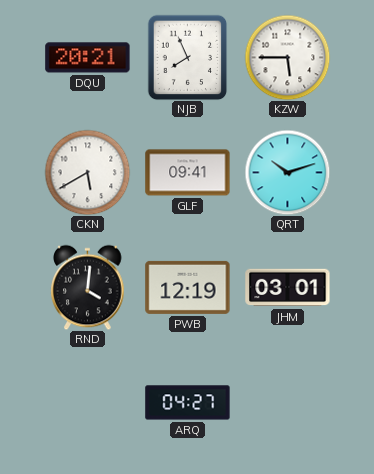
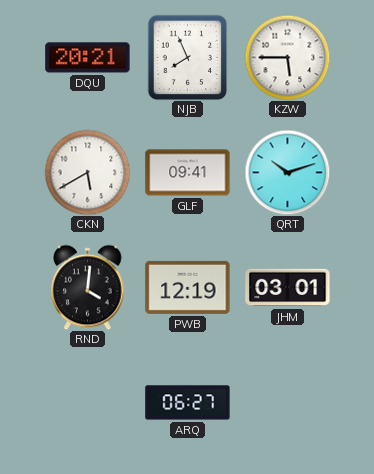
ARQ: 04:27 -> 06:27
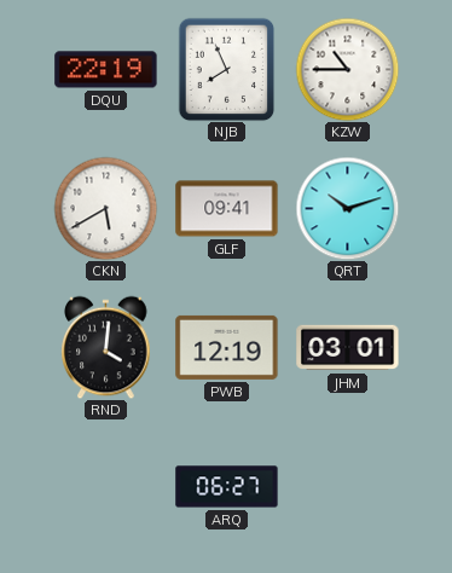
DQU: 20:21 -> 22:19
KZW: 5:45 -> 10:45
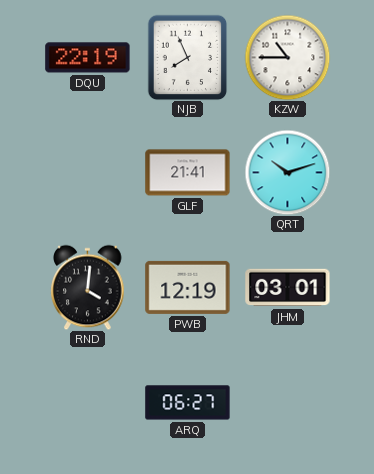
CKN: 5:40 -> none
GLF: 09:41 -> 21:41
